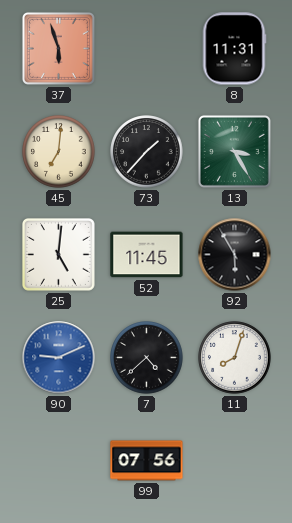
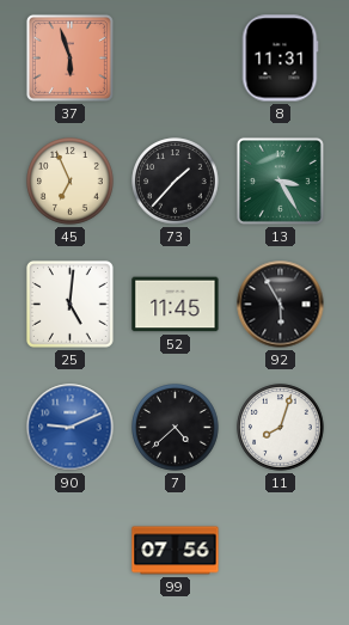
45: 7:01 -> 6:56
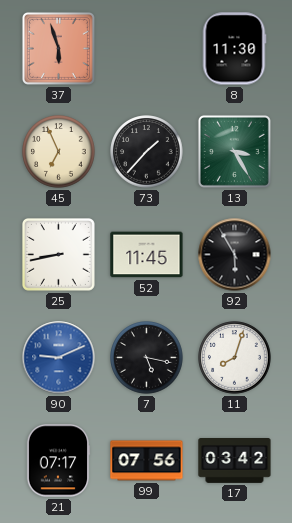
8: 11:31 -> 11:30
25: 5:01 -> 8:43
7: 4:38 -> 5:17
21: none -> 07:17
17: none -> 03:42
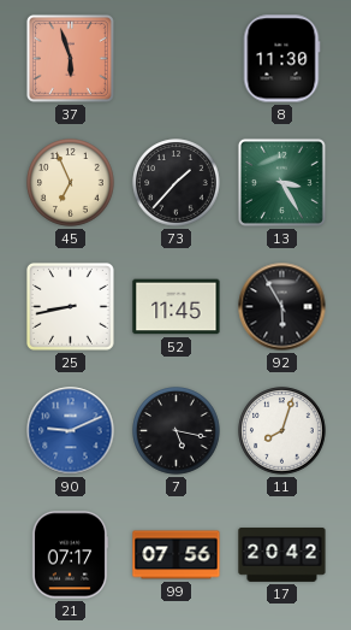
17: 03:42 -> 20:42
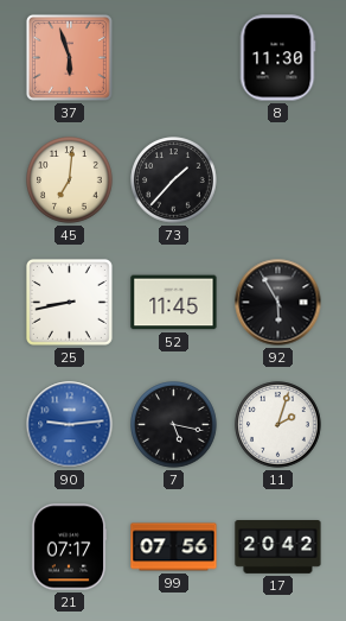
45: 6:56 -> 7:01
13: 3:25 -> none
90: 9:11 -> 9:14
11: 8:03 -> 2:03
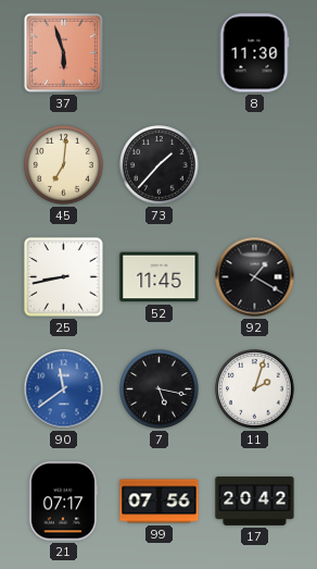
92: 5:55 -> 1:20
90: 9:14 -> 11:39
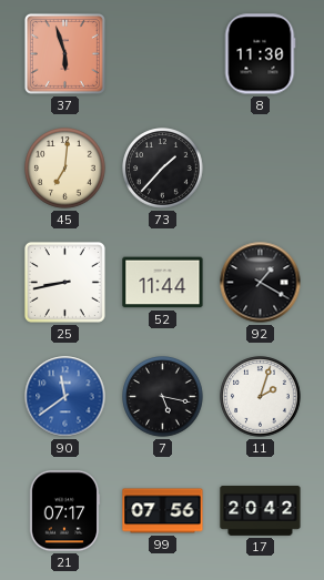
52: 11:45 -> 11:44
